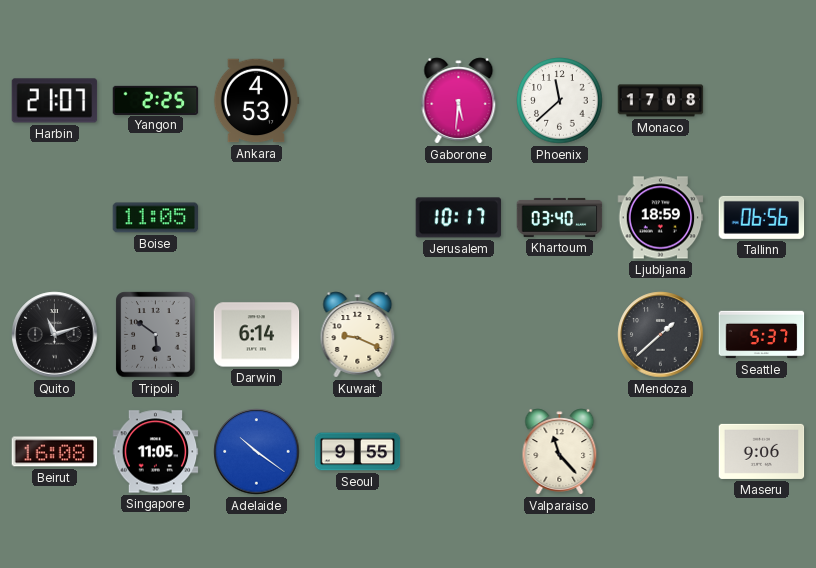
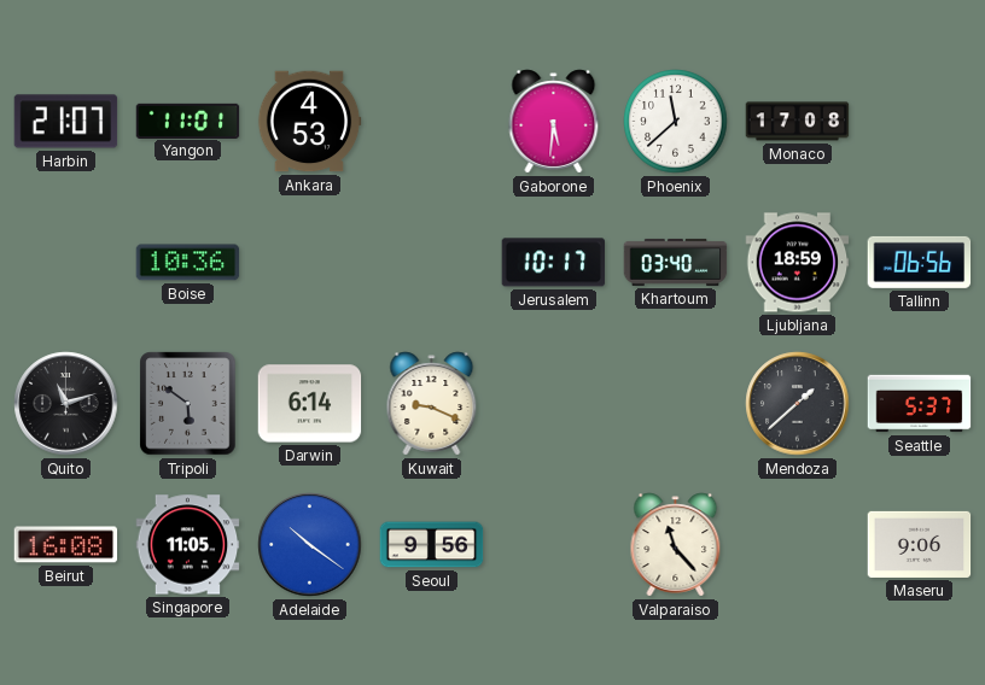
Yangon: 2:25 -> 11:01
Boise: 11:05 -> 10:36
Seoul: 9:55 -> 9:56
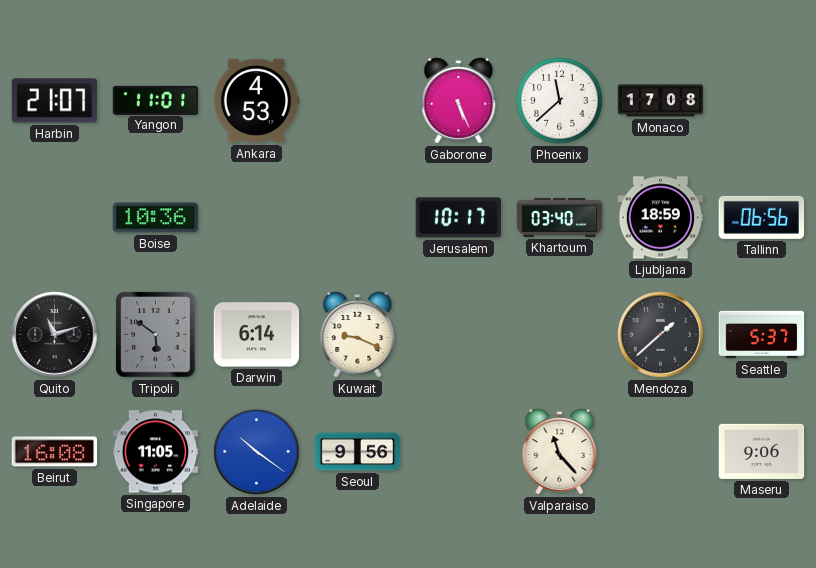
Gaborone: 5:31 -> 5:26
